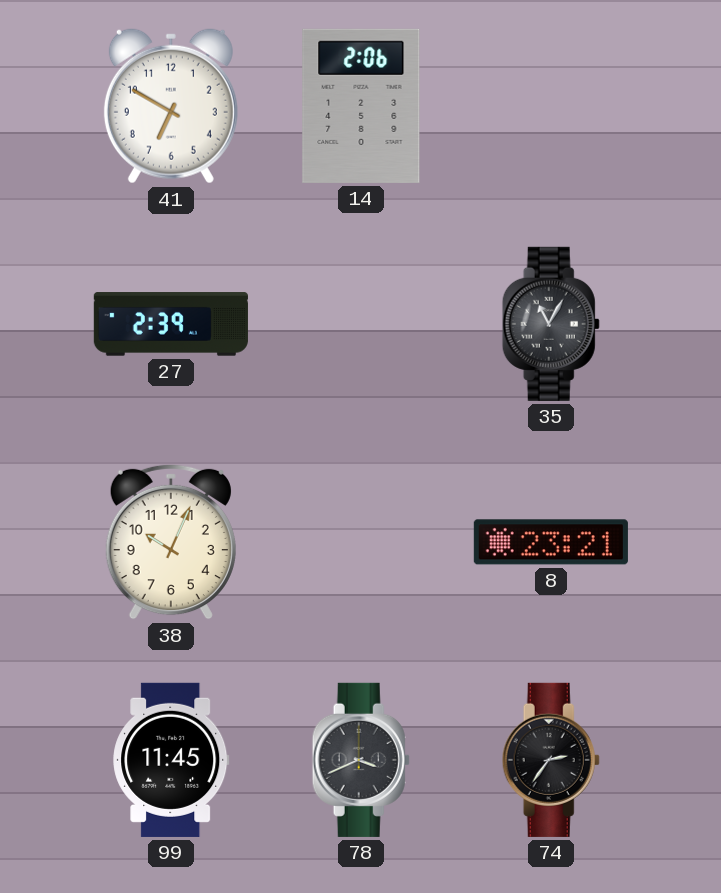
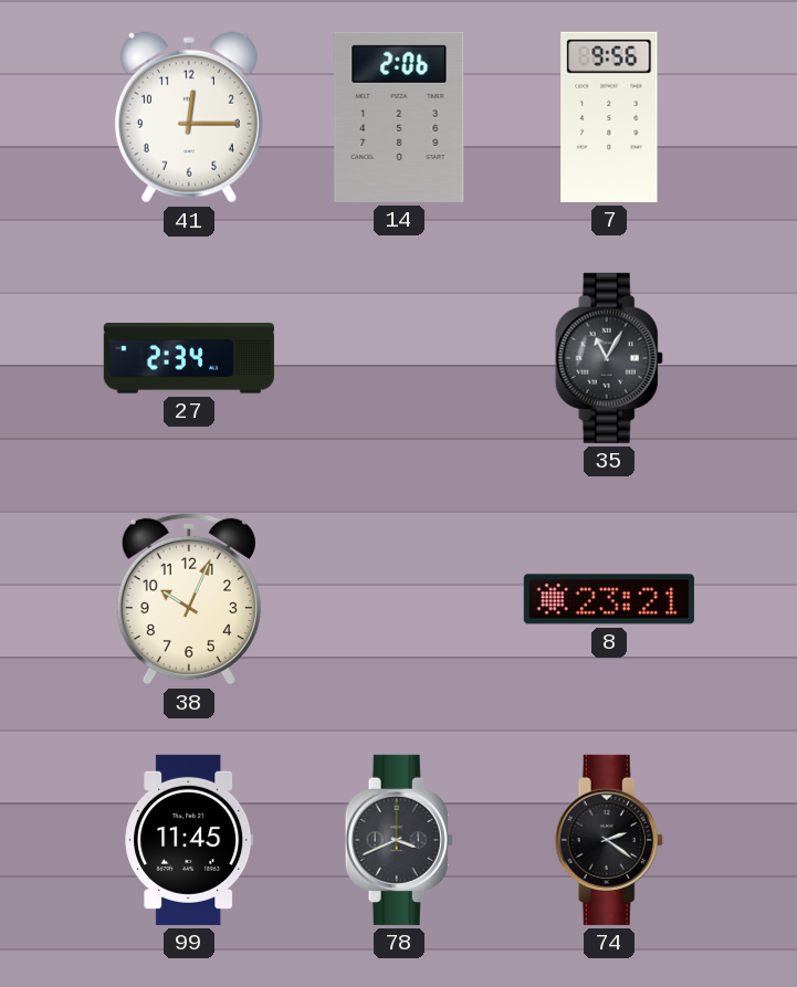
41: 6:50 -> 12:15
7: none -> 9:56
27: 2:39 -> 2:34
74: 2:36 -> 2:21
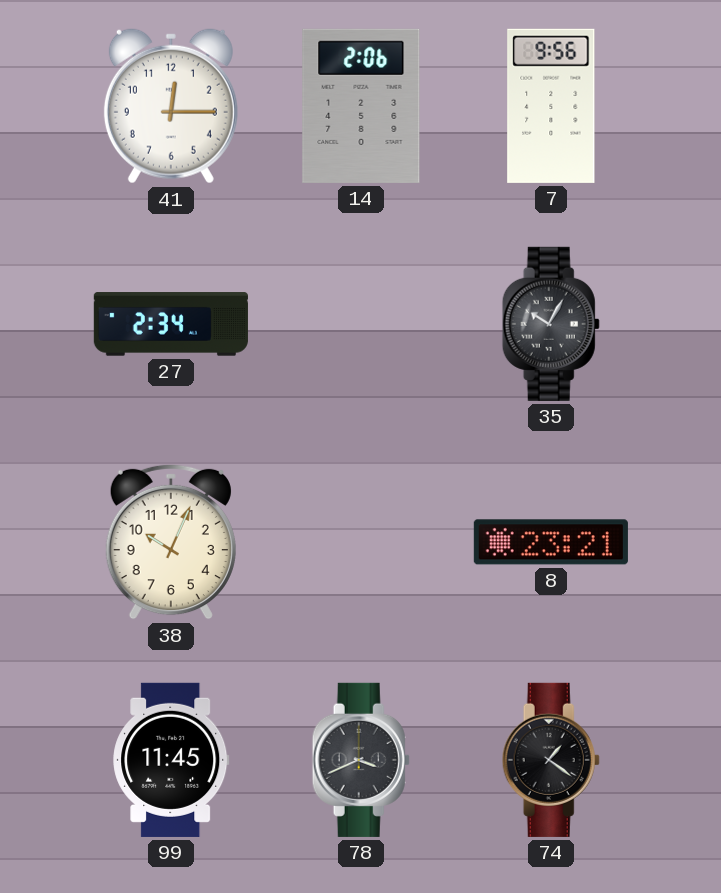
35: 11:05 -> 10:05
74: 2:21 -> 1:21
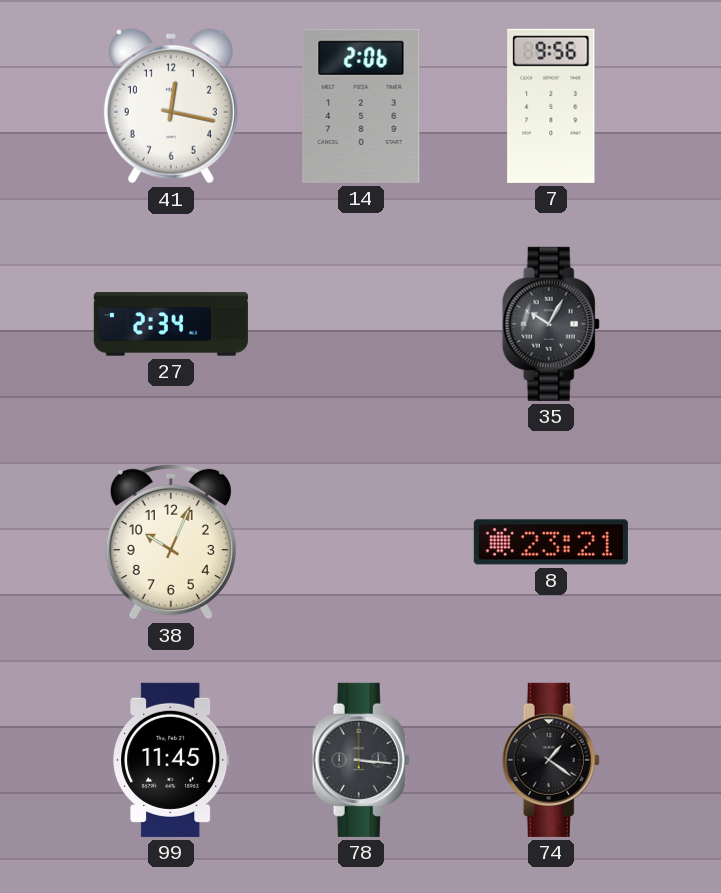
41: 12:15 -> 12:17
78: 3:41 -> 3:16
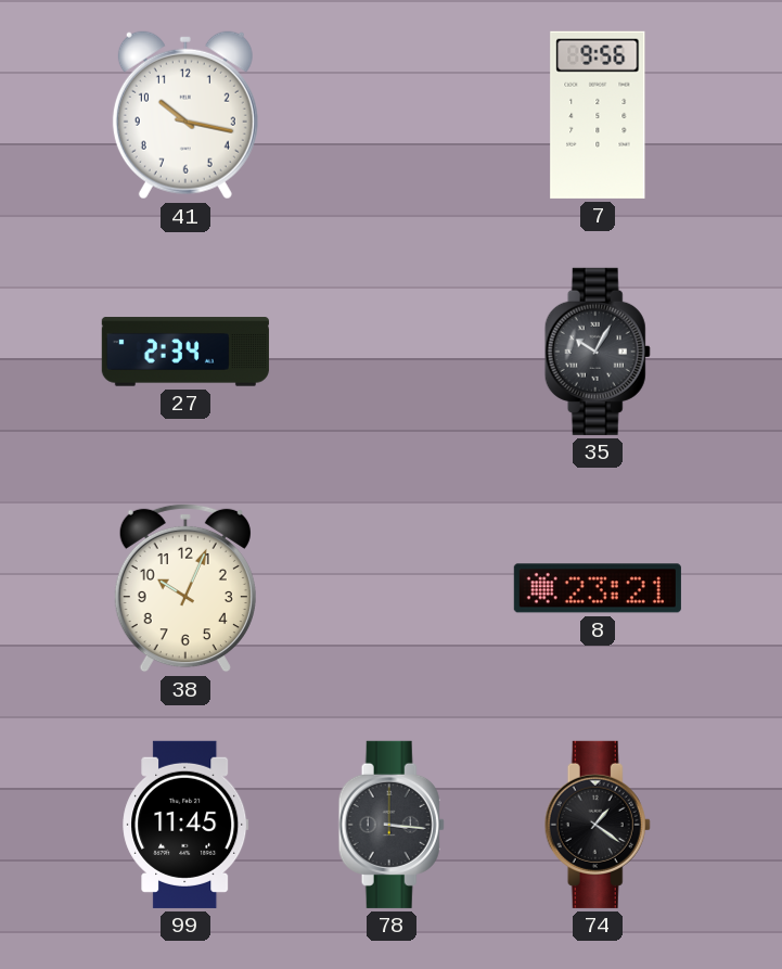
41: 12:17 -> 10:17
14: 2:06 -> none
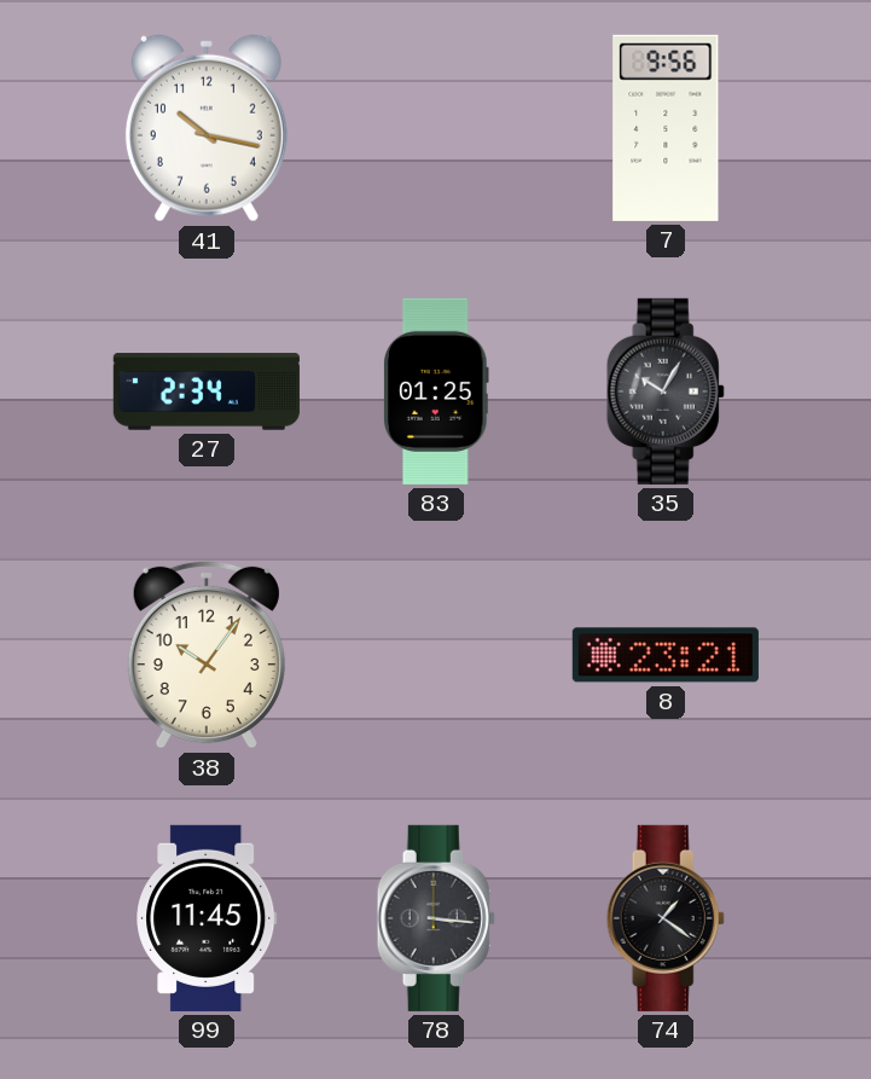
83: none -> 01:25
38: 10:04 -> 10:06
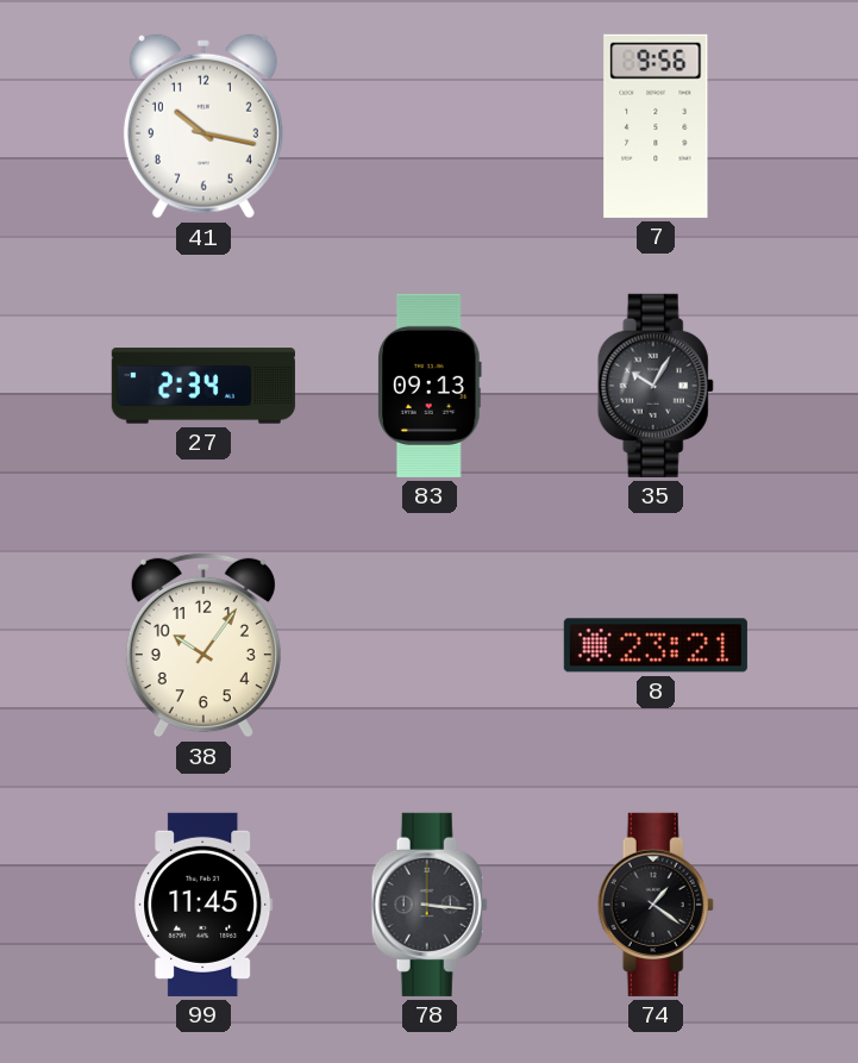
83: 01:25 -> 09:13
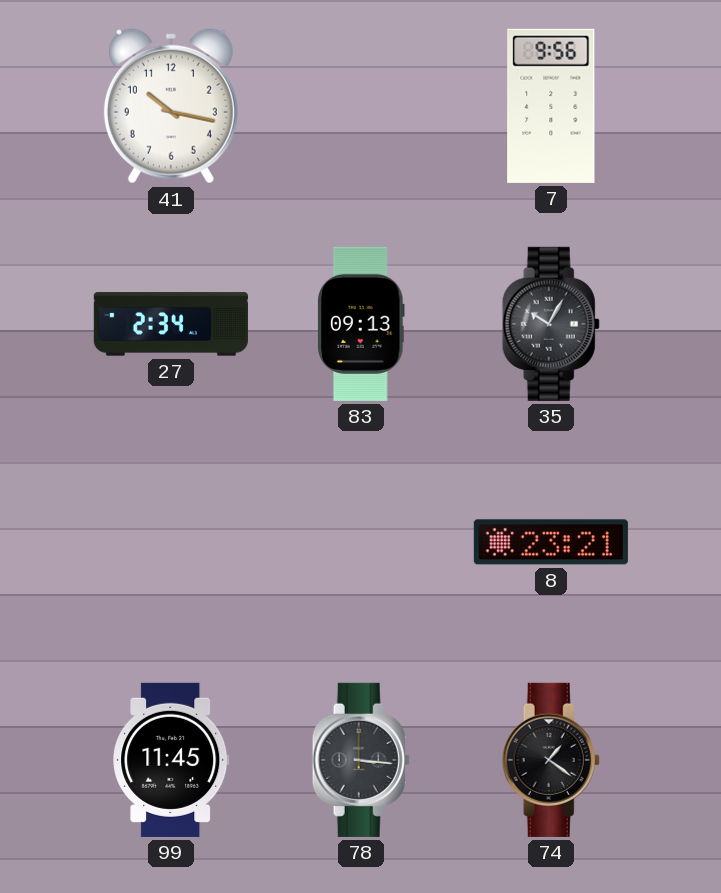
38: 10:06 -> none
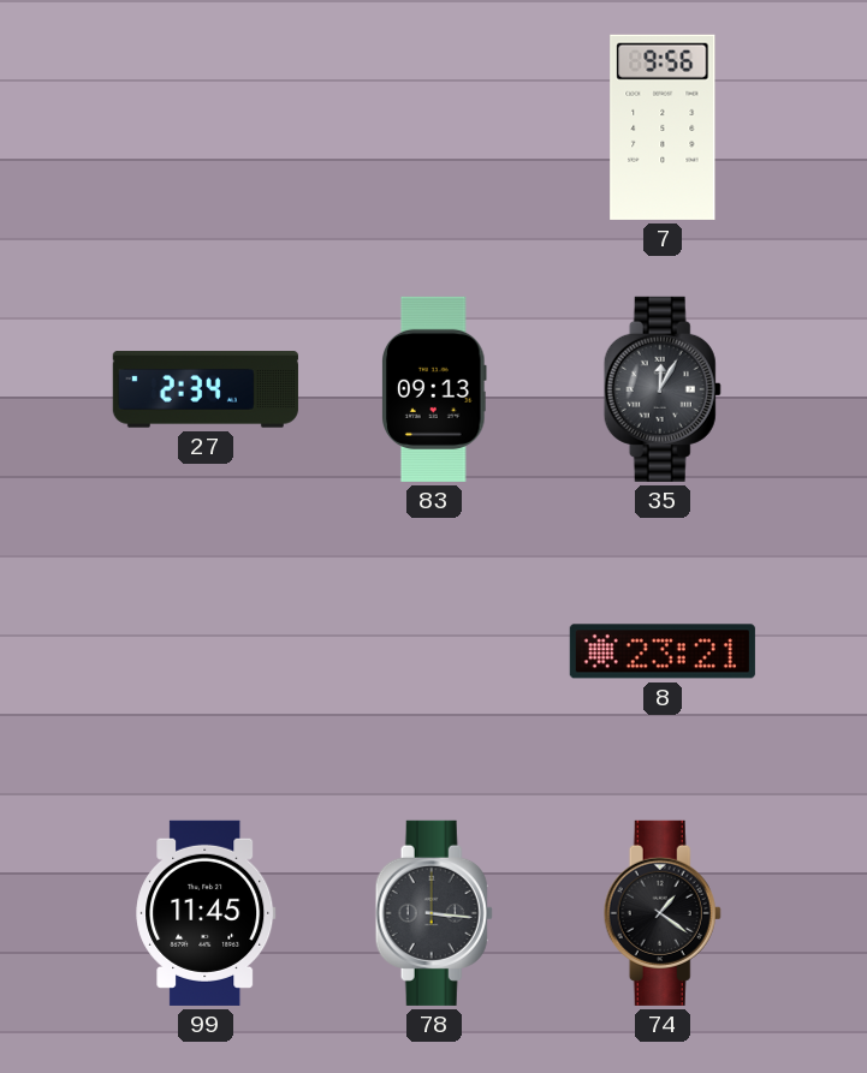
41: 10:17 -> none
35: 10:05 -> 12:05
